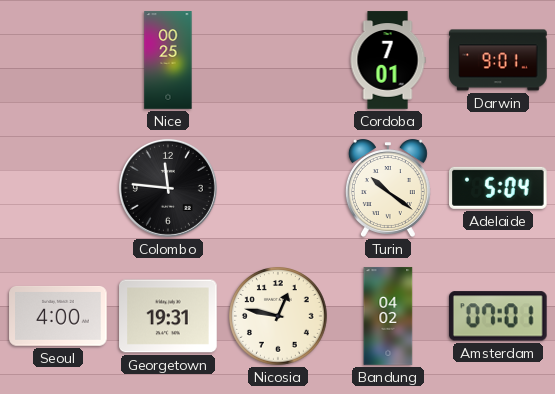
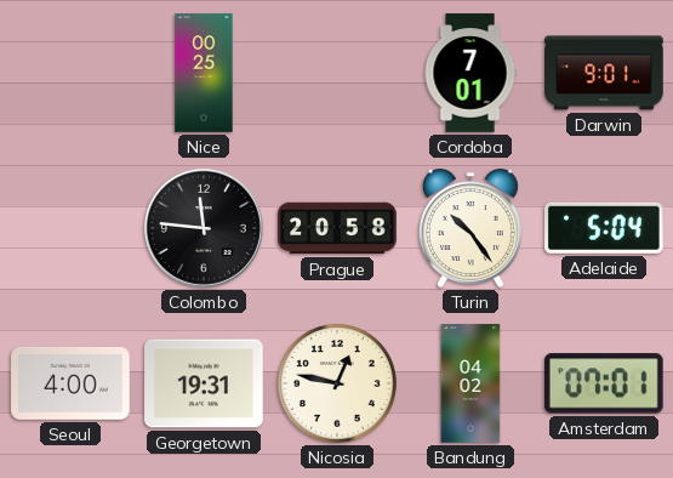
Prague: none -> 20:58
Turin: 10:21 -> 10:24
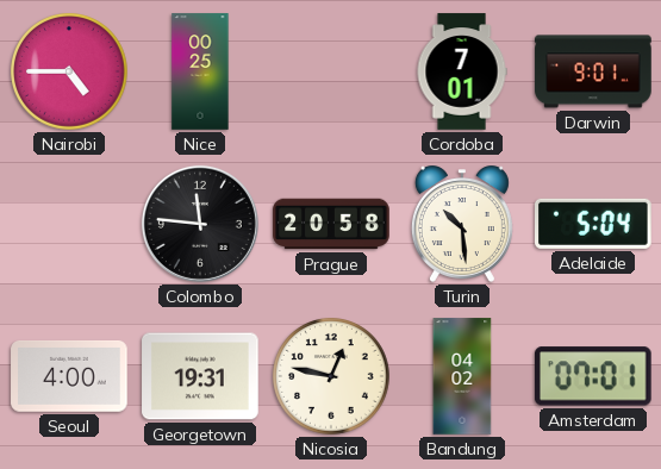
Nairobi: none -> 4:45
Turin: 10:24 -> 10:29
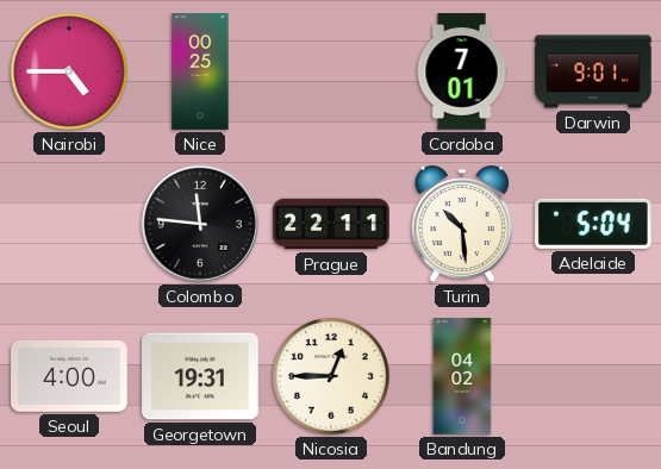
Prague: 20:58 -> 22:11
Nicosia: 12:47 -> 12:45
Amsterdam: 07:01 -> none
